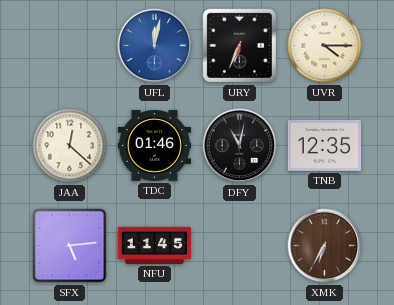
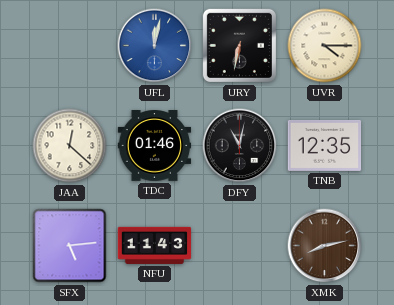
URY: 6:34 -> 6:32
NFU: 11:45 -> 11:43
XMK: 6:35 -> 8:13
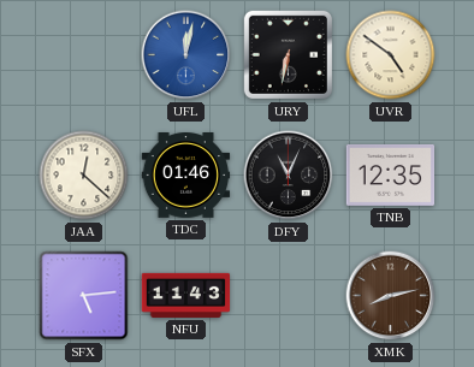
UVR: 4:15 -> 4:51
DFY: 11:02 -> 11:04
